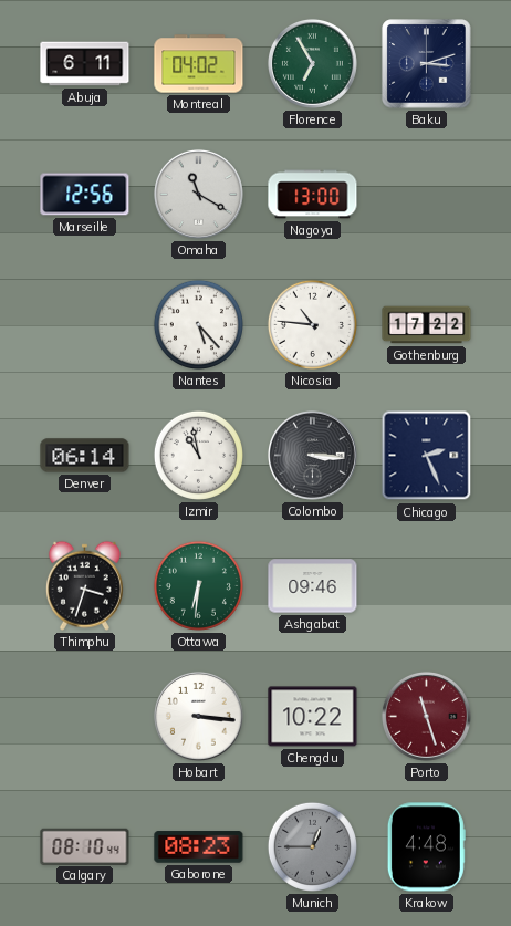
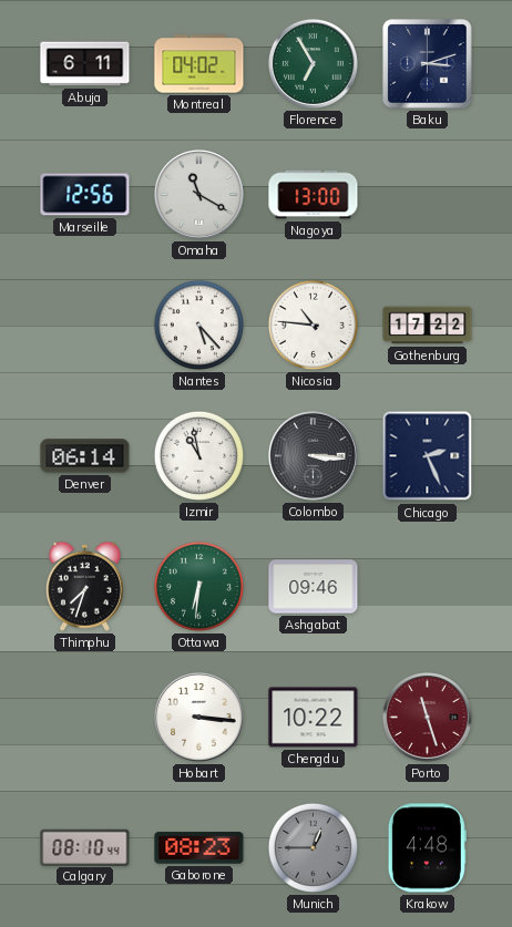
Thimphu: 3:33 -> 7:33
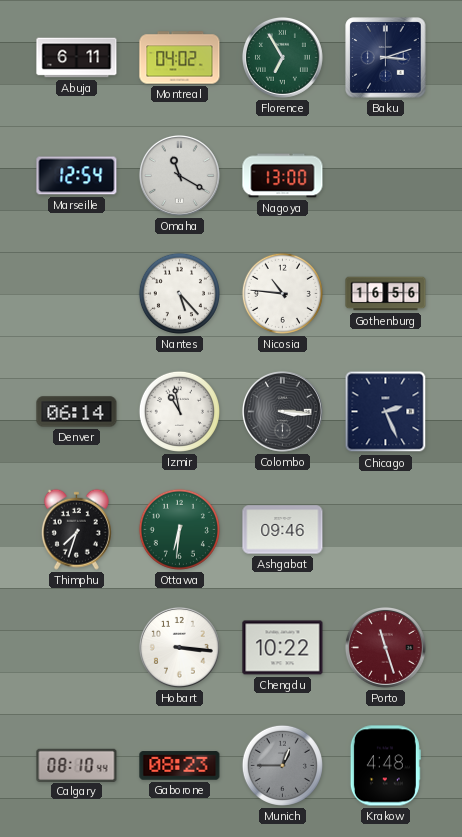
Marseille: 12:56 -> 12:54
Gothenburg: 17:22 -> 16:56
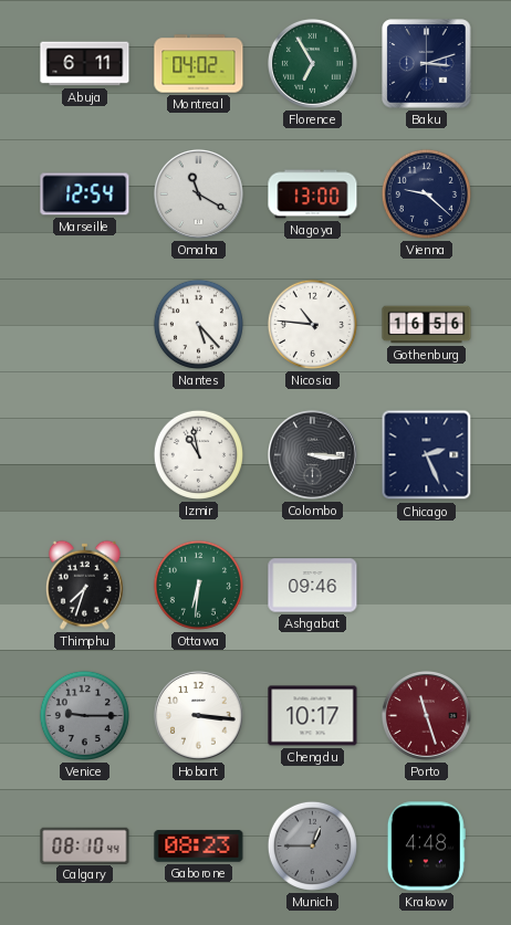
Vienna: none -> 9:22
Denver: 06:14 -> none
Venice: none -> 9:15
Chengdu: 10:22 -> 10:17
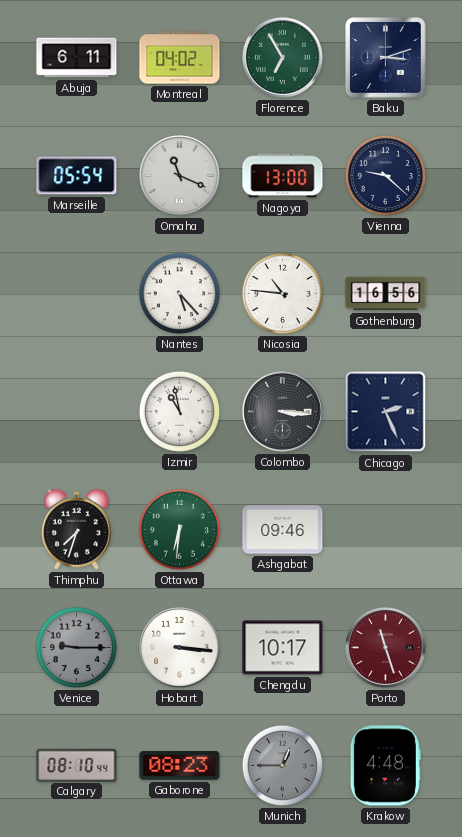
Marseille: 12:54 -> 05:54
Omaha: 11:20 -> 11:19
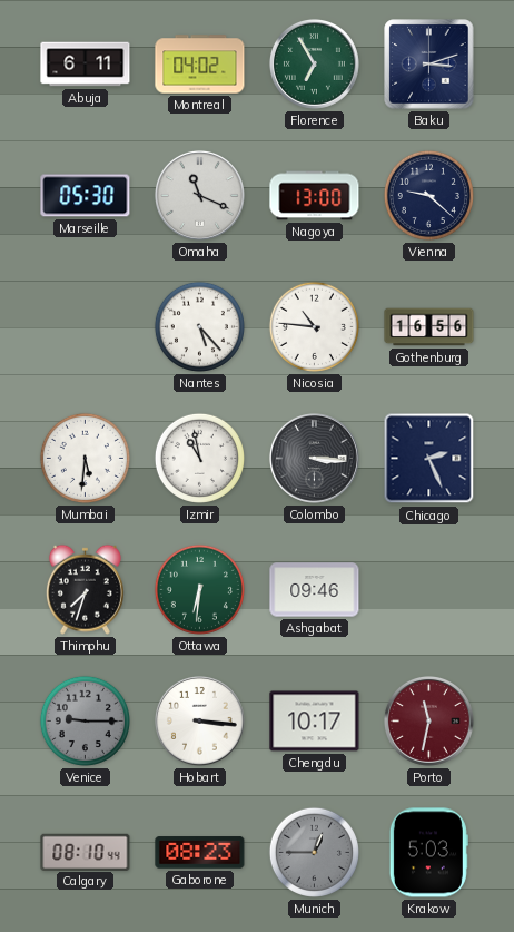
Marseille: 05:54 -> 05:30
Mumbai: none -> 5:31
Porto: 11:27 -> 11:32
Krakow: 4:48 -> 5:03
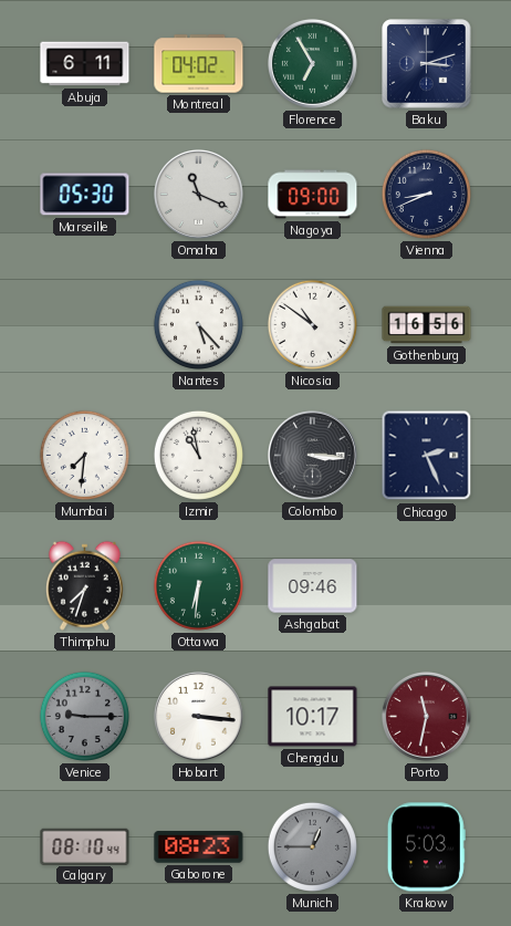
Nagoya: 13:00 -> 09:00
Vienna: 9:22 -> 8:41
Nicosia: 10:46 -> 10:51
Mumbai: 5:31 -> 7:31
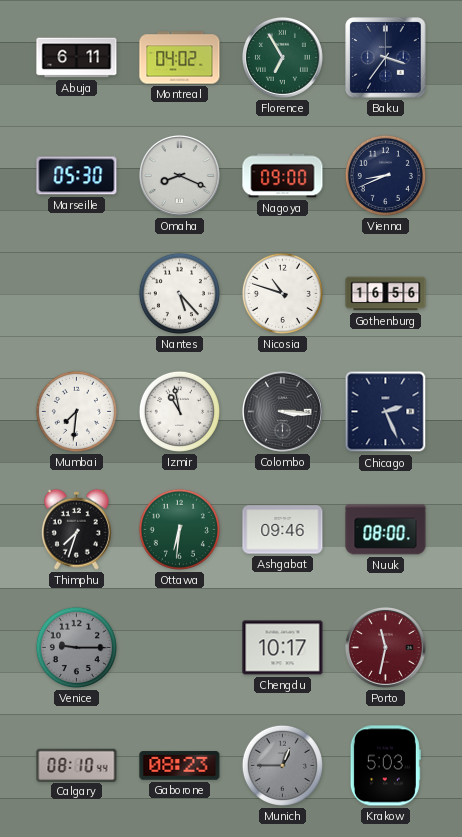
Baku: 3:12 -> 3:36
Omaha: 11:19 -> 8:19
Nicosia: 10:51 -> 10:48
Nuuk: none -> 08:00
Hobart: 3:16 -> none
